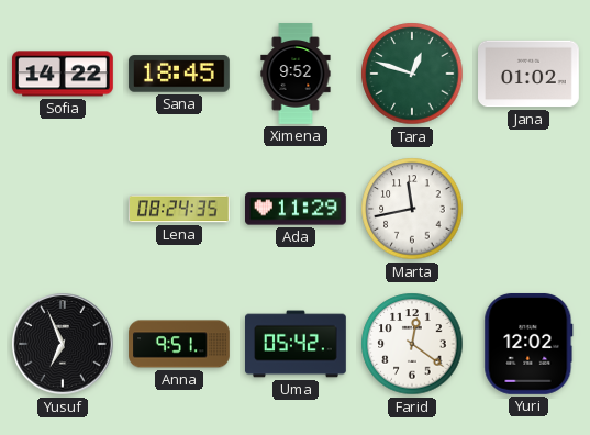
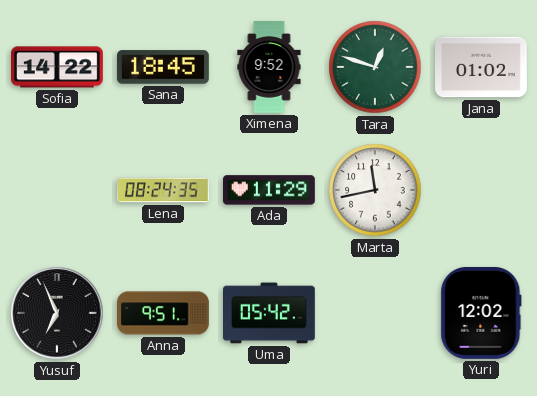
Farid: 12:21 -> none
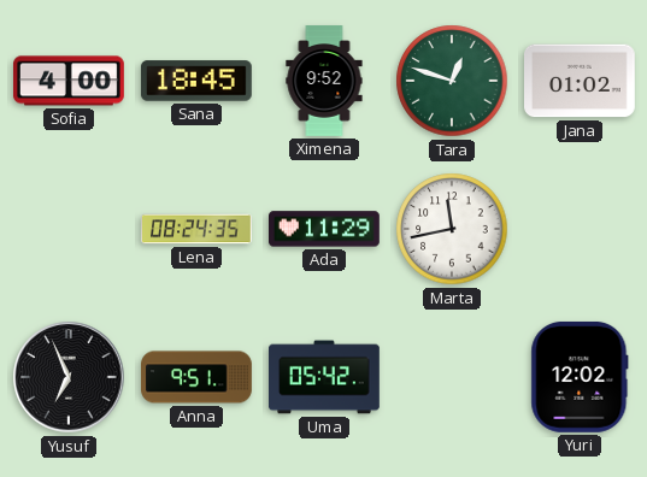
Sofia: 14:22 -> 4:00
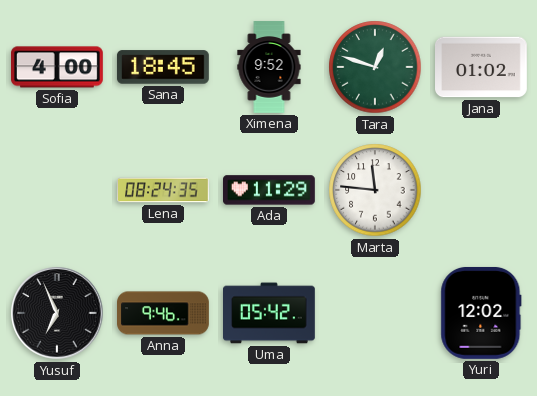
Marta: 11:43 -> 11:46
Anna: 9:51 -> 9:46
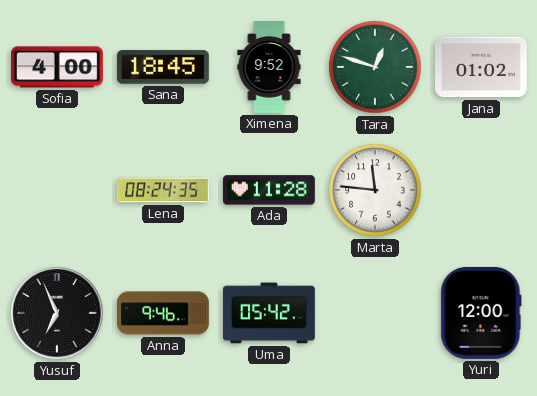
Ada: 11:29 -> 11:28
Yuri: 12:02 -> 12:00
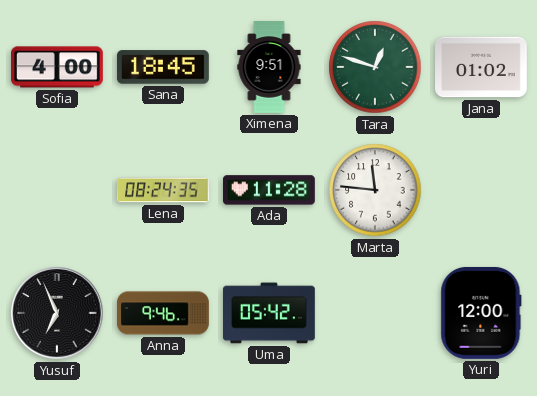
Ximena: 9:52 -> 9:51
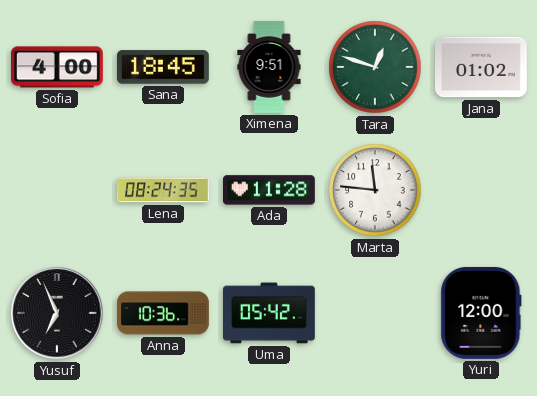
Anna: 9:46 -> 10:36
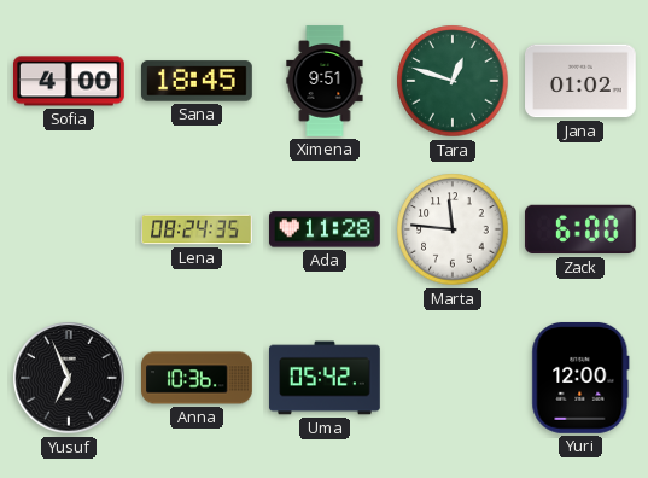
Zack: none -> 6:00
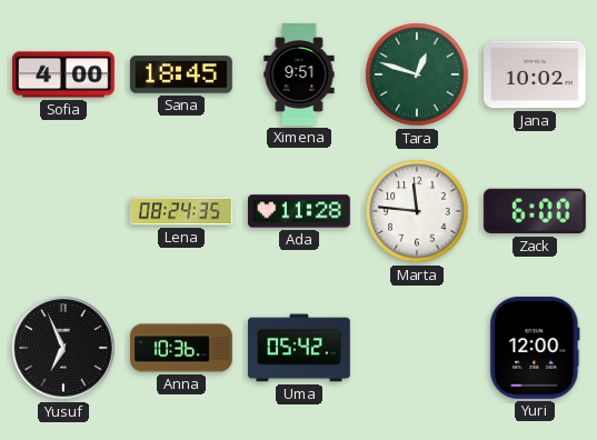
Jana: 01:02 -> 10:02
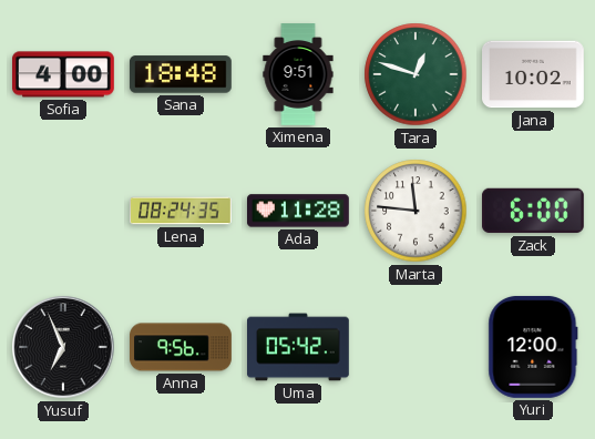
Sana: 18:45 -> 18:48
Anna: 10:36 -> 9:56
